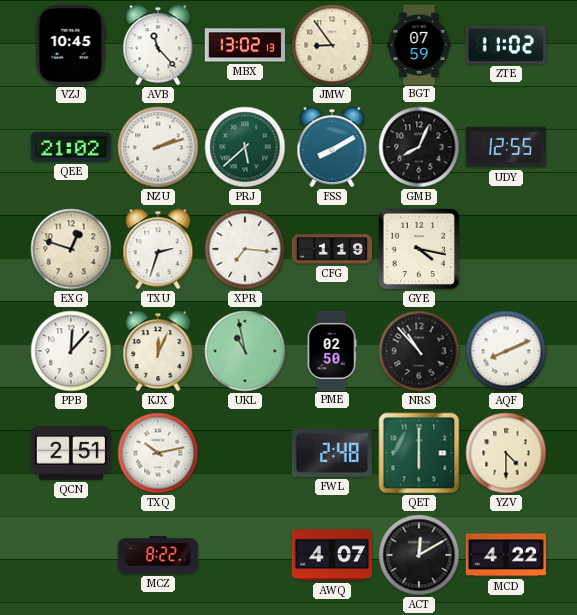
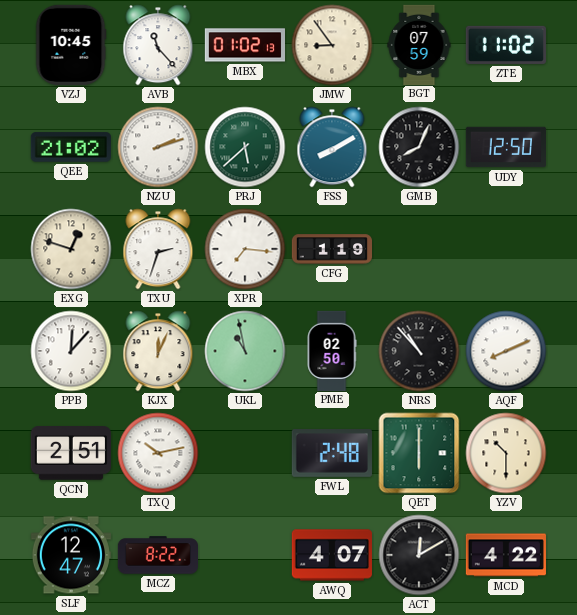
MBX: 13:02 -> 01:02
UDY: 12:55 -> 12:50
GYE: 4:17 -> none
YZV: 4:30 -> 10:30
SLF: none -> 12:47
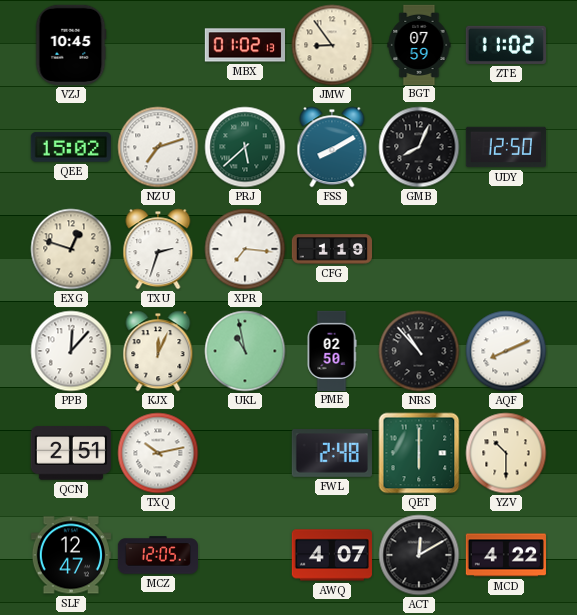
AVB: 11:23 -> none
QEE: 21:02 -> 15:02
NZU: 2:12 -> 7:12
MCZ: 8:22 -> 12:05
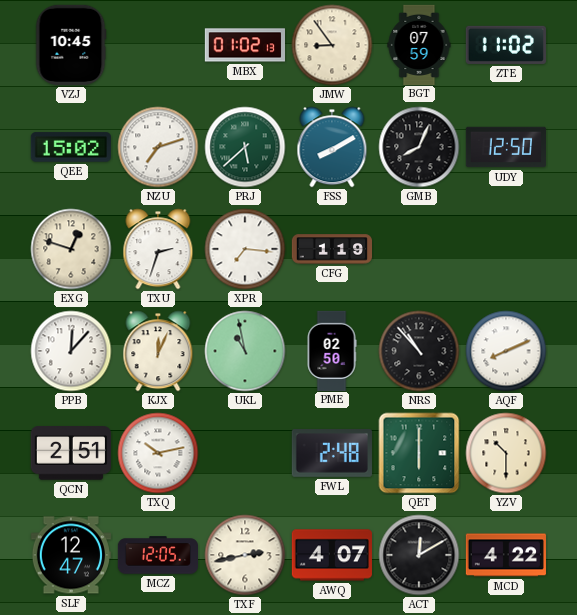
TXF: none -> 2:43
